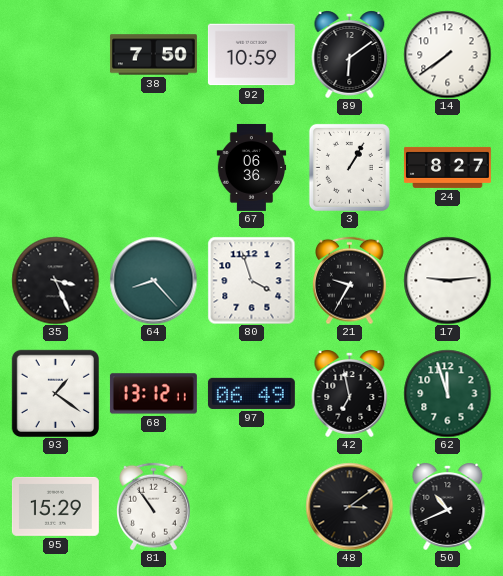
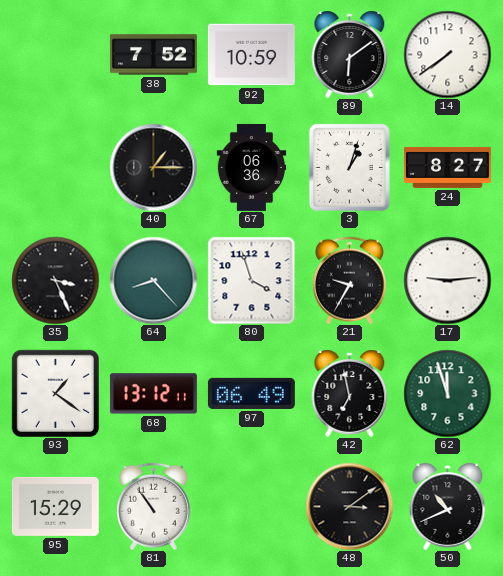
38: 7:50 -> 7:52
40: none -> 1:15
3: 1:05 -> 1:03
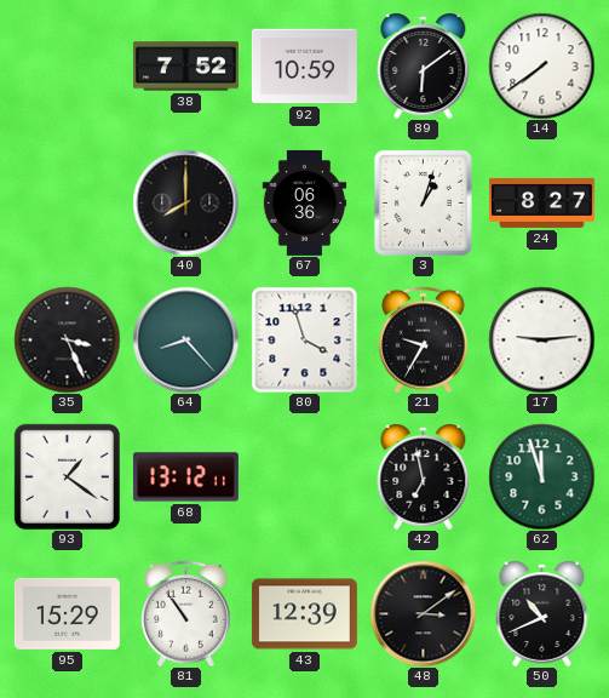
40: 1:15 -> 8:00
97: 06:49 -> none
43: none -> 12:39
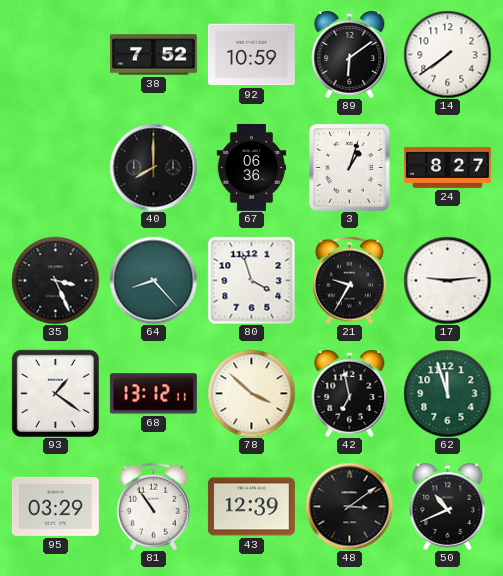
78: none -> 3:52
95: 15:29 -> 03:29
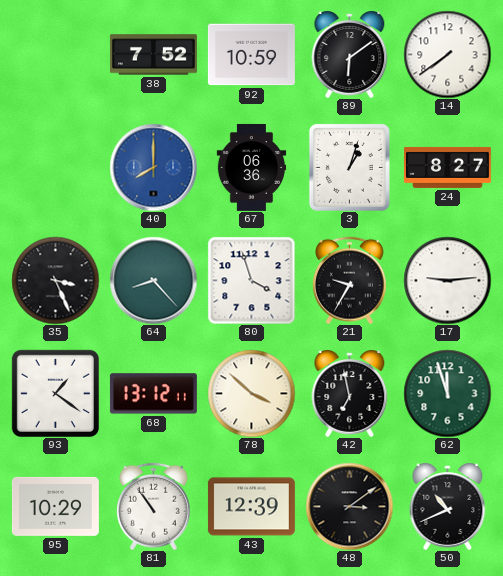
40 dial: black -> blue
95: 03:29 -> 10:29
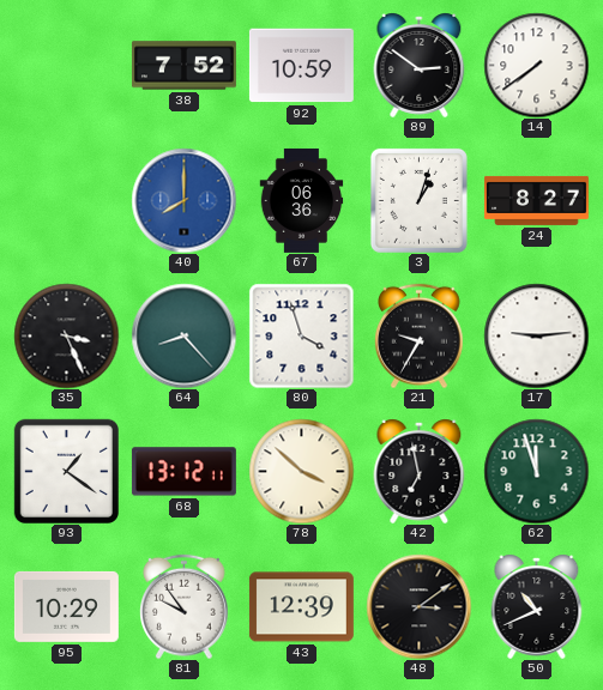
89: 6:09 -> 2:51
81: 10:54 -> 9:54
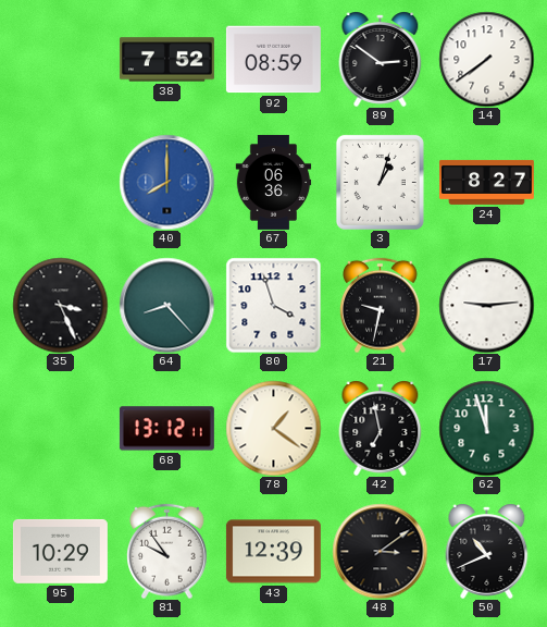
92: 10:59 -> 08:59
21: 9:35 -> 9:32
93: 1:21 -> none
78: 3:52 -> 1:21
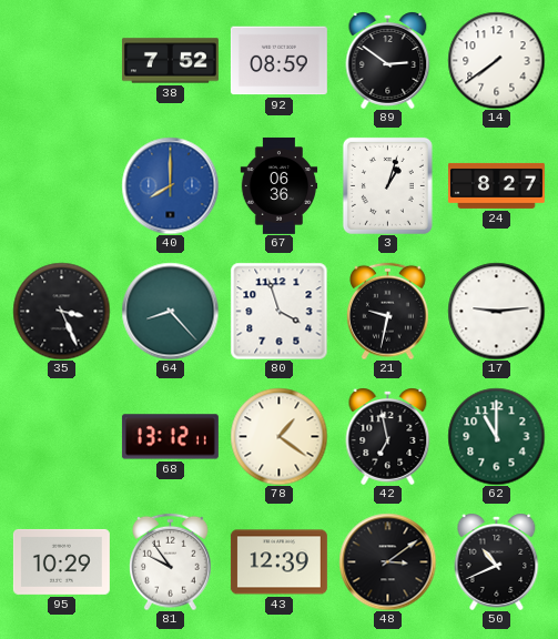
62: 11:57 -> 11:00
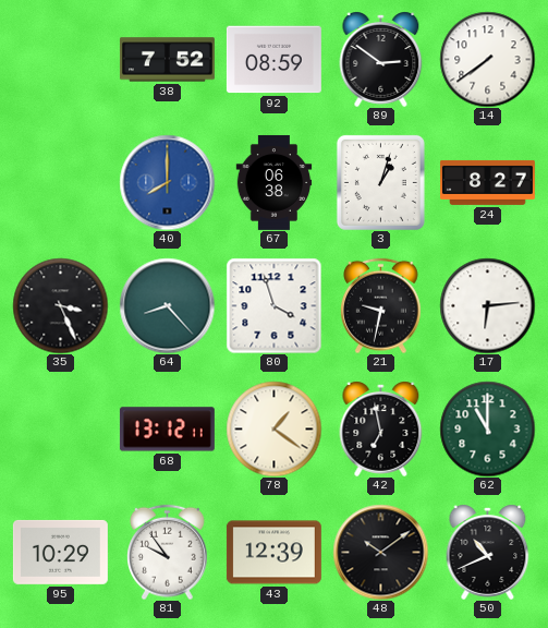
67: 06:36 -> 06:38
17: 9:14 -> 6:14
48: 3:09 -> 10:09
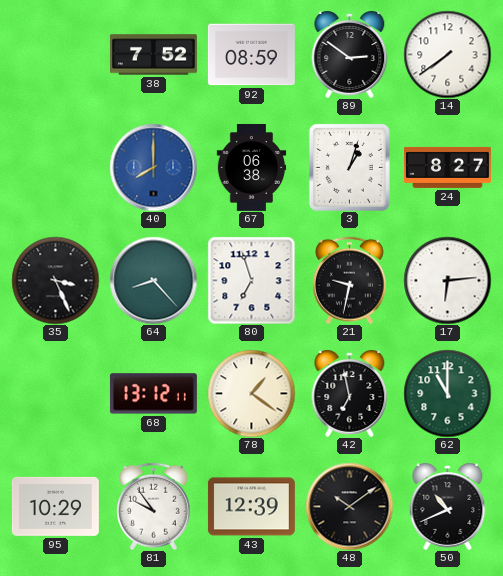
80: 3:57 -> 6:57
